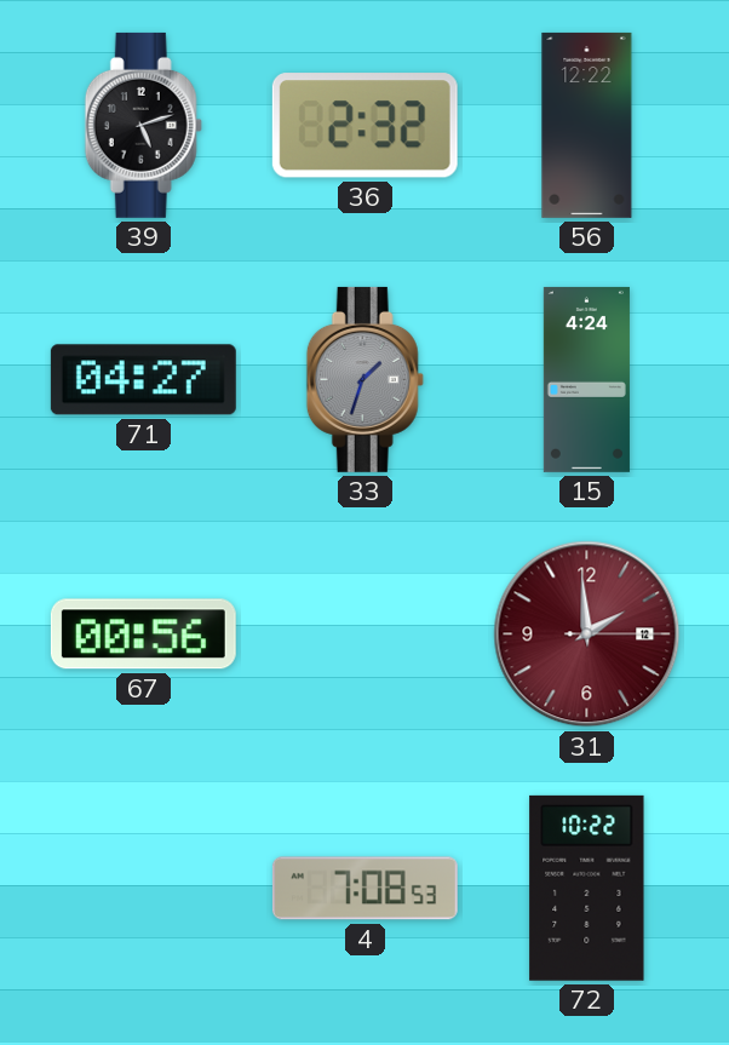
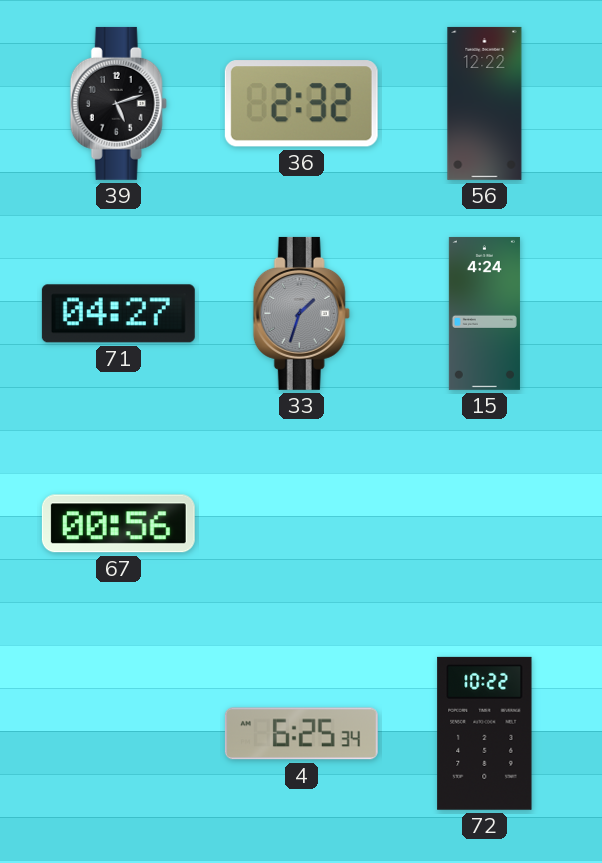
31: 1:59 -> none
4: 7:08 -> 6:25
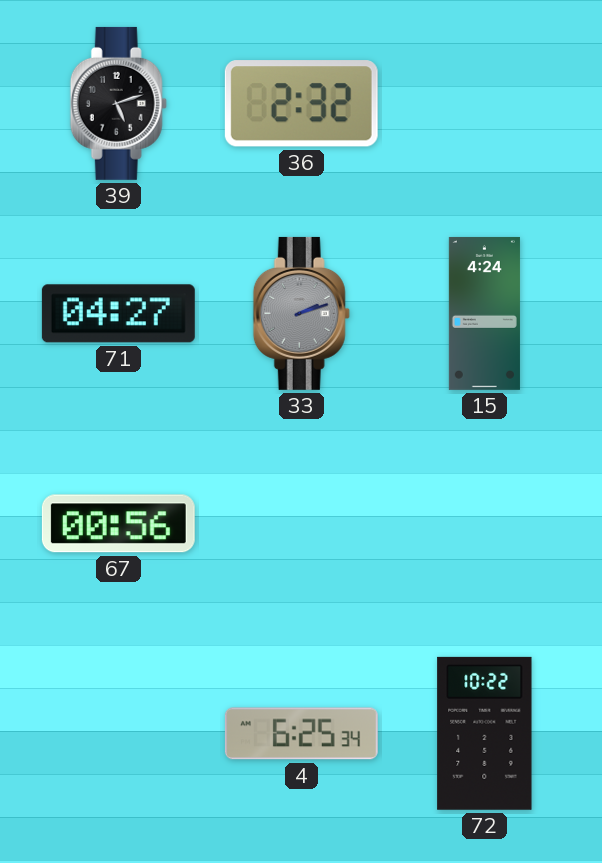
56: 12:22 -> none
33: 1:33 -> 2:12
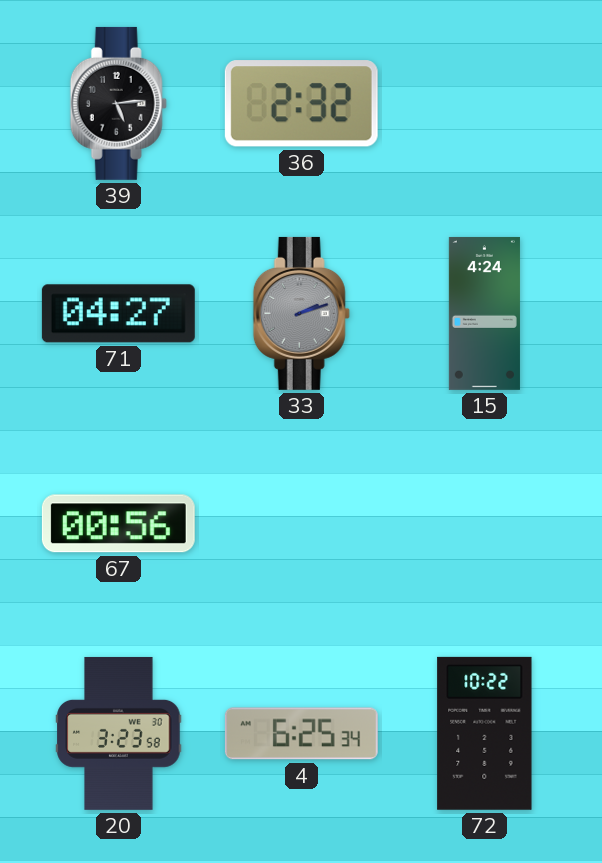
39: 5:12 -> 5:14
20: none -> 3:23
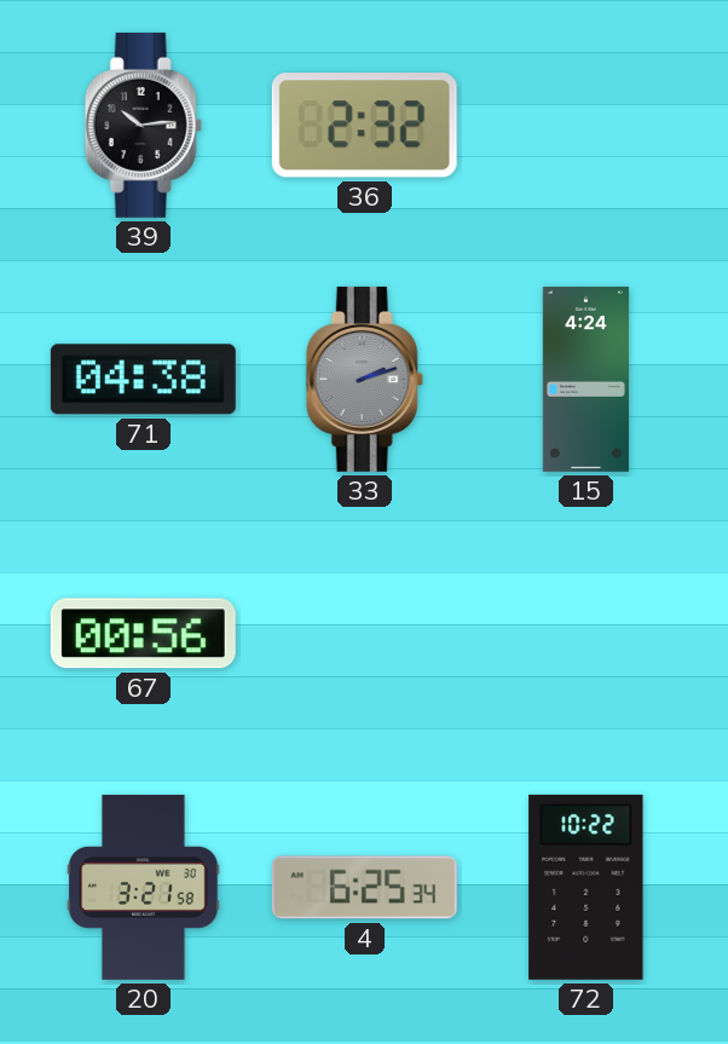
39: 5:14 -> 10:14
71: 04:27 -> 04:38
20: 3:23 -> 3:21
